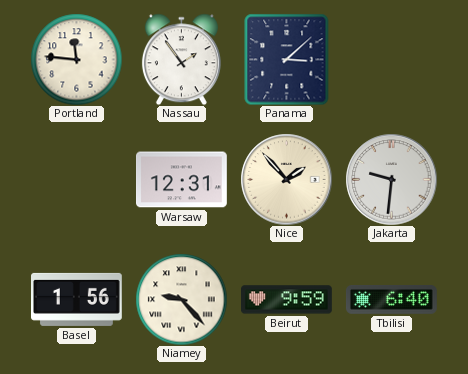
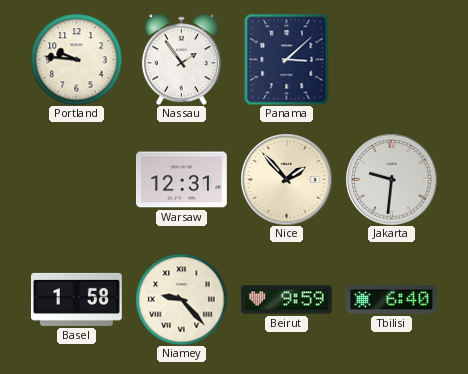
Portland: 11:46 -> 9:46
Basel: 1:56 -> 1:58
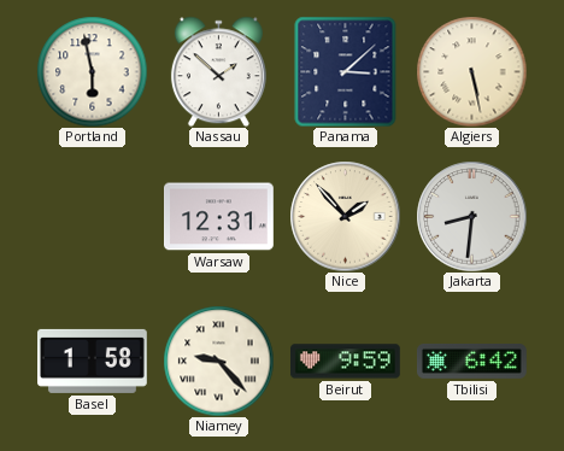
Portland: 9:46 -> 5:58
Nassau: 1:54 -> 1:52
Algiers: none -> 5:28
Jakarta: 9:31 -> 8:31
Tbilisi: 6:40 -> 6:42
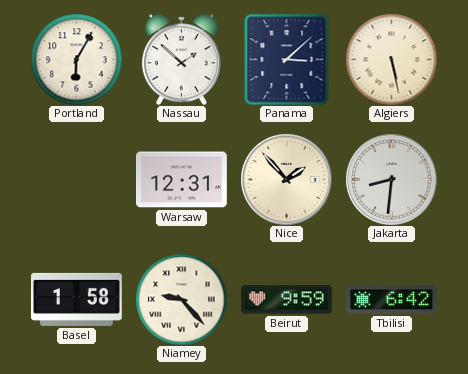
Portland: 5:58 -> 6:05
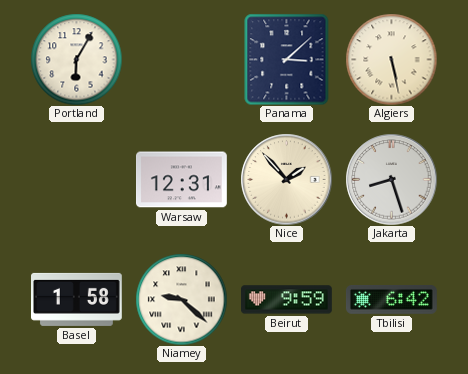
Nassau: 1:52 -> none
Jakarta: 8:31 -> 8:27
Niamey: 9:23 -> 9:22
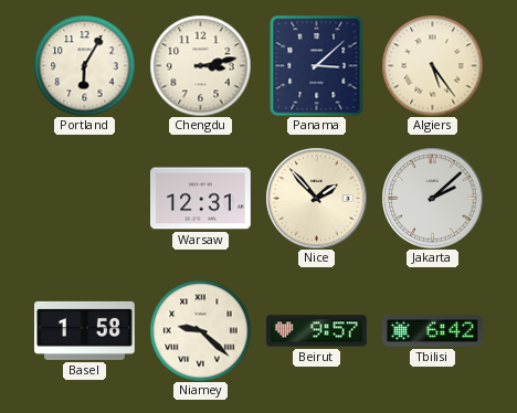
Chengdu: none -> 3:13
Algiers: 5:28 -> 5:24
Jakarta: 8:27 -> 2:08
Beirut: 9:59 -> 9:57
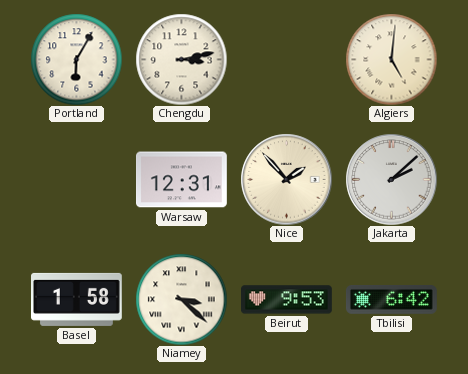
Panama: 3:08 -> none
Algiers: 5:24 -> 5:01
Niamey: 9:22 -> 3:22
Beirut: 9:57 -> 9:53
